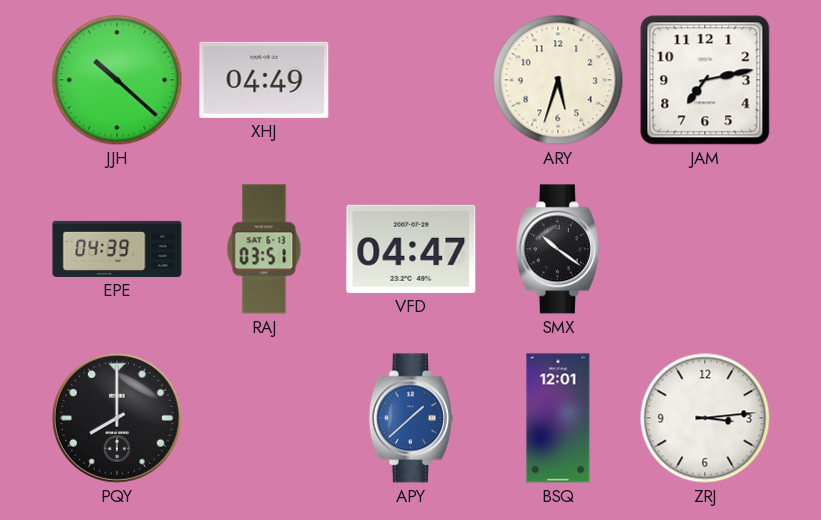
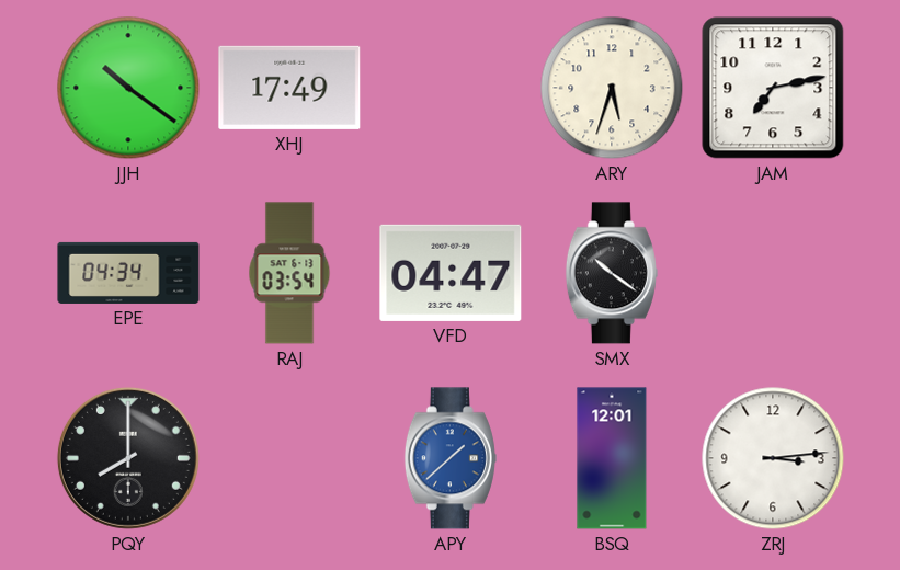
JJH: 10:22 -> 10:21
XHJ: 04:49 -> 17:49
EPE: 04:39 -> 04:34
RAJ: 03:51 -> 03:54
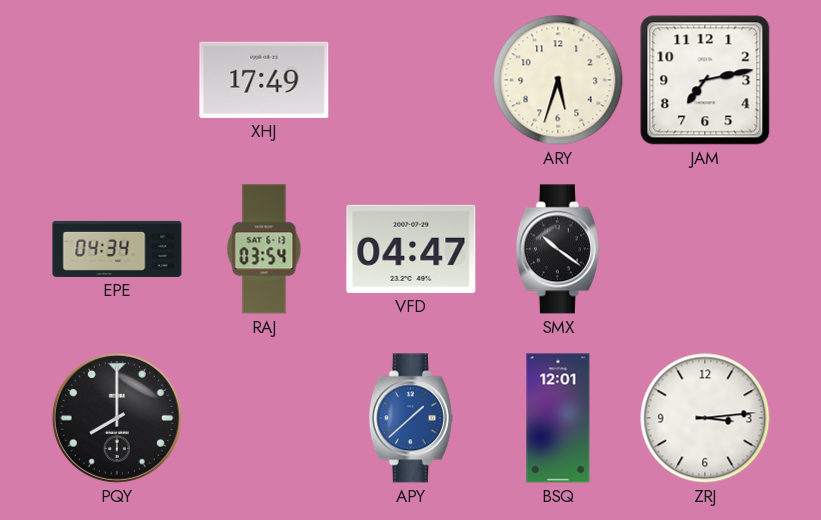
JJH: 10:21 -> none
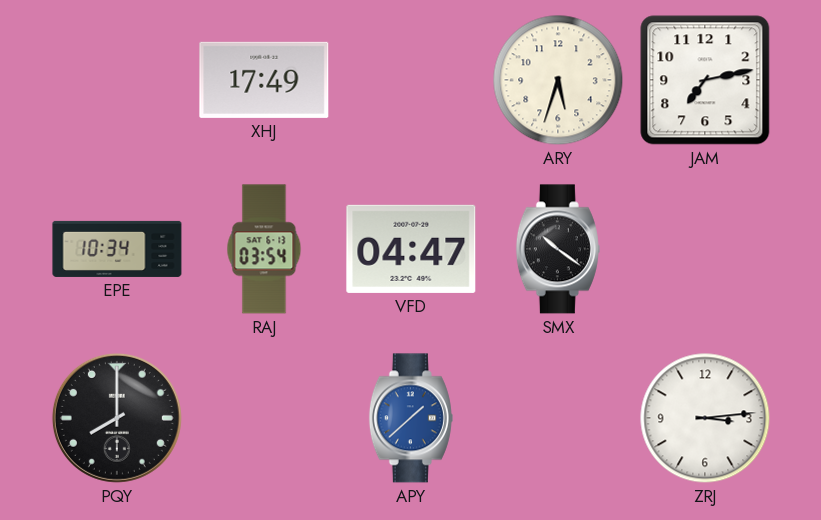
EPE: 04:34 -> 10:34
BSQ: 12:01 -> none
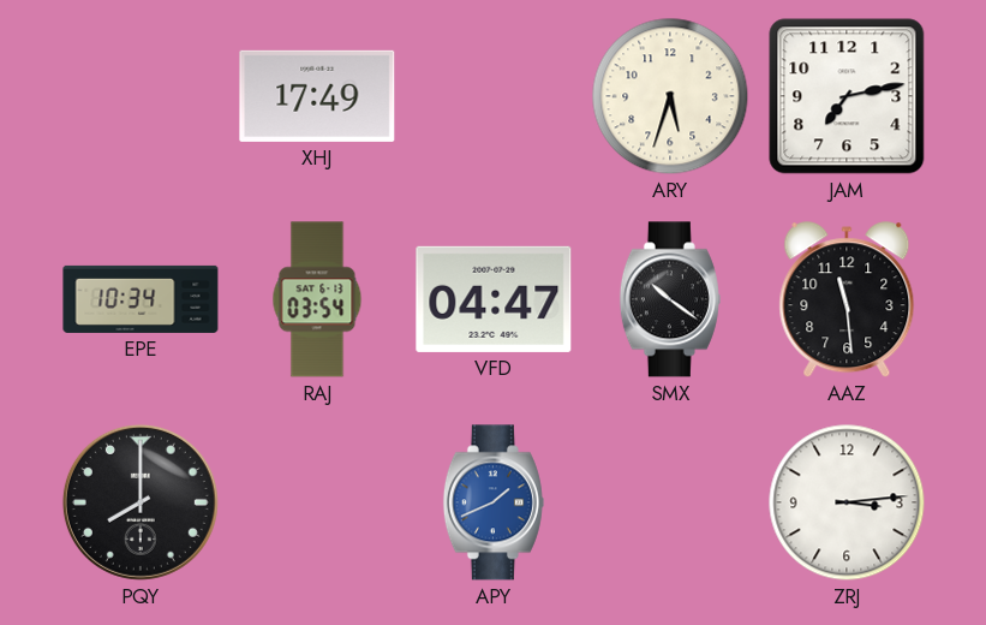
AAZ: none -> 11:29
APY: 1:38 -> 1:41
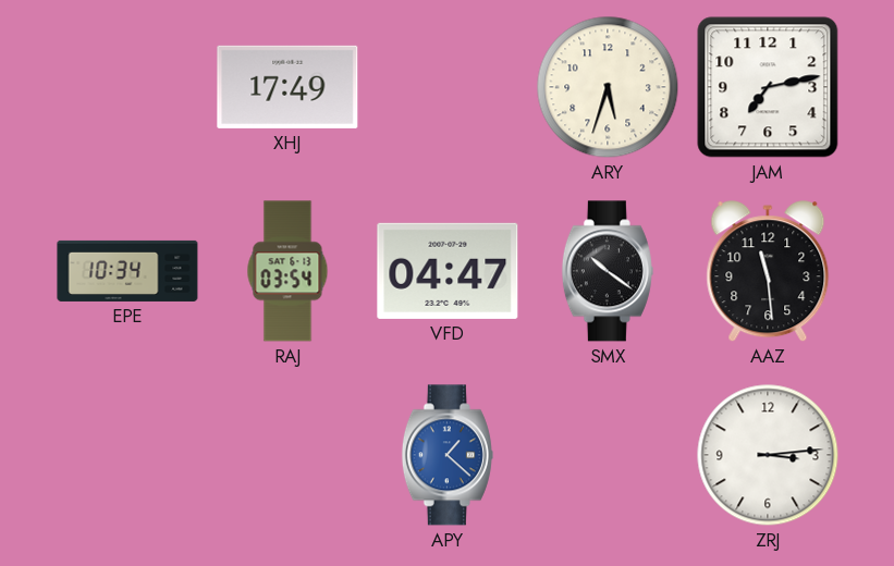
PQY: 8:00 -> none
APY: 1:41 -> 1:22
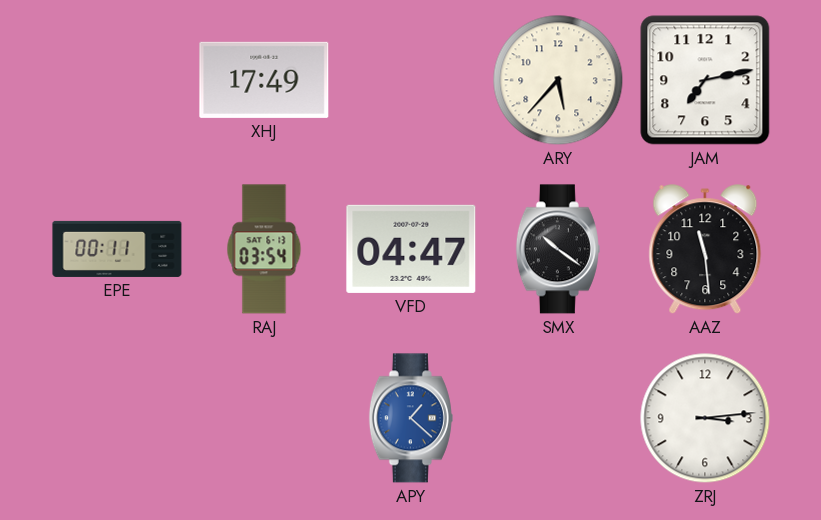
ARY: 5:33 -> 5:37
EPE: 10:34 -> 00:11
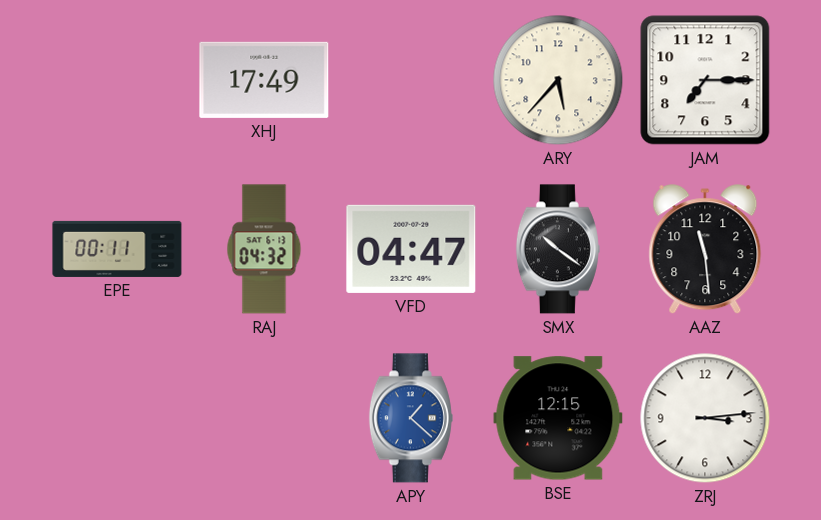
JAM: 7:13 -> 7:15
RAJ: 03:54 -> 04:32
BSE: none -> 12:15
